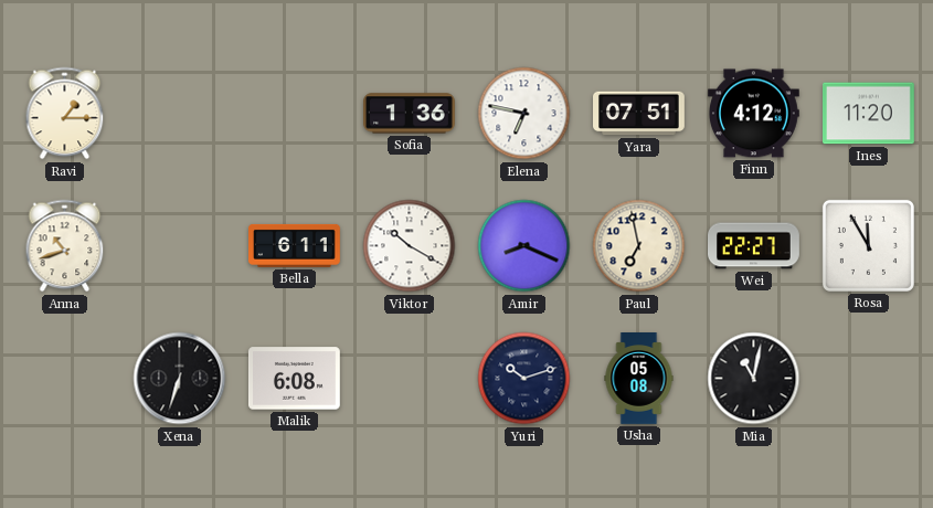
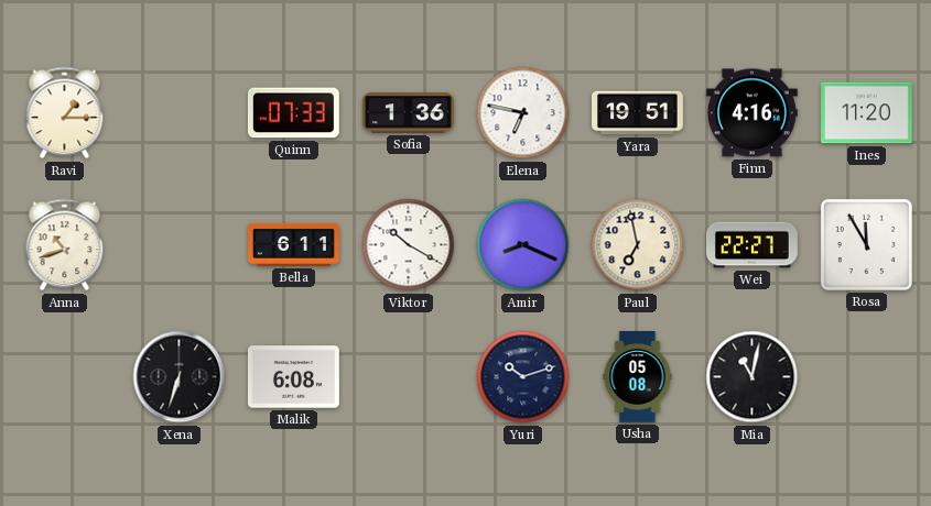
Quinn: none -> 07:33
Yara: 07:51 -> 19:51
Finn: 4:12 -> 4:16
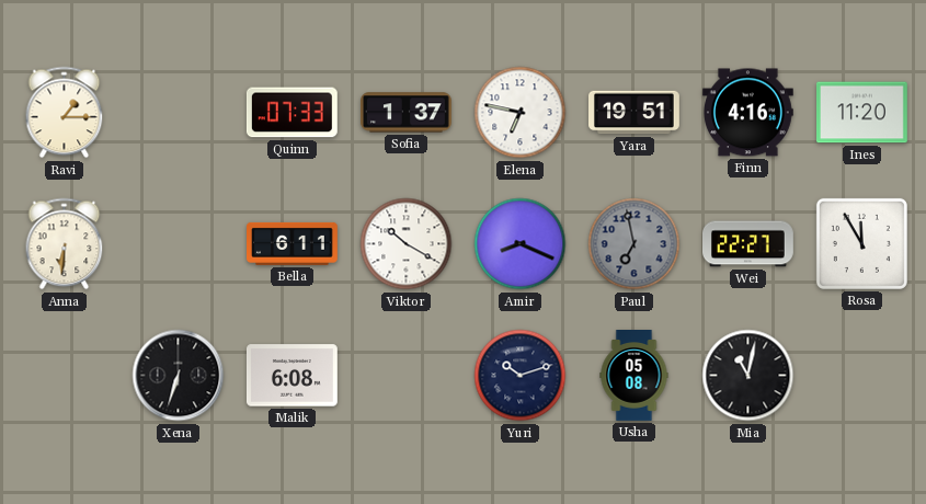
Sofia: 1:36 -> 1:37
Anna: 10:42 -> 6:31
Paul dial: cream -> grey
